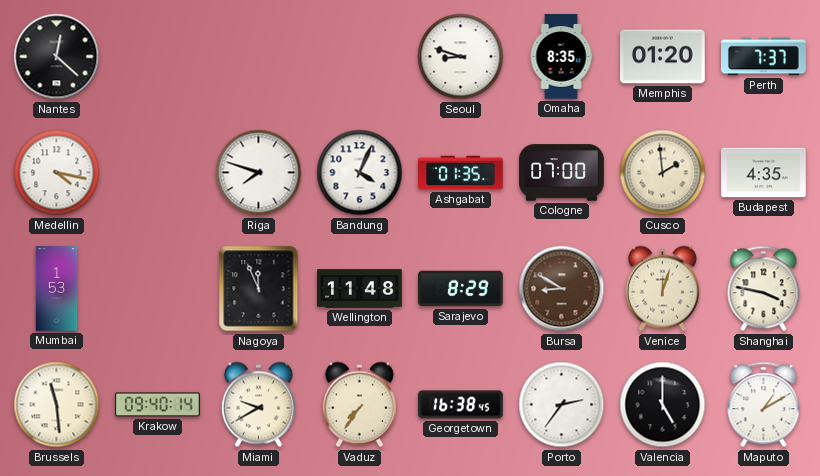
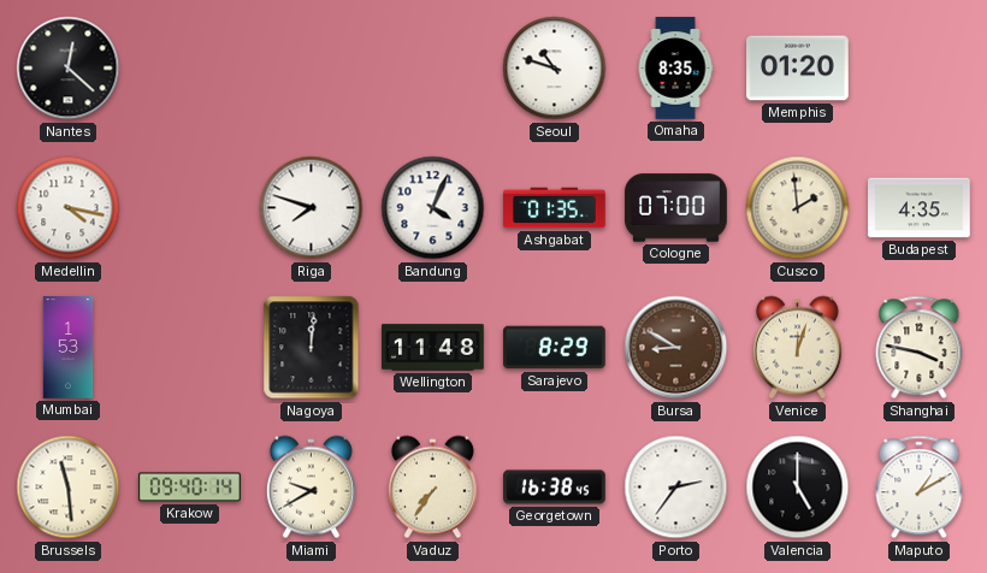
Seoul: 8:48 -> 10:48
Perth: 7:37 -> none
Nagoya: 11:56 -> 12:01
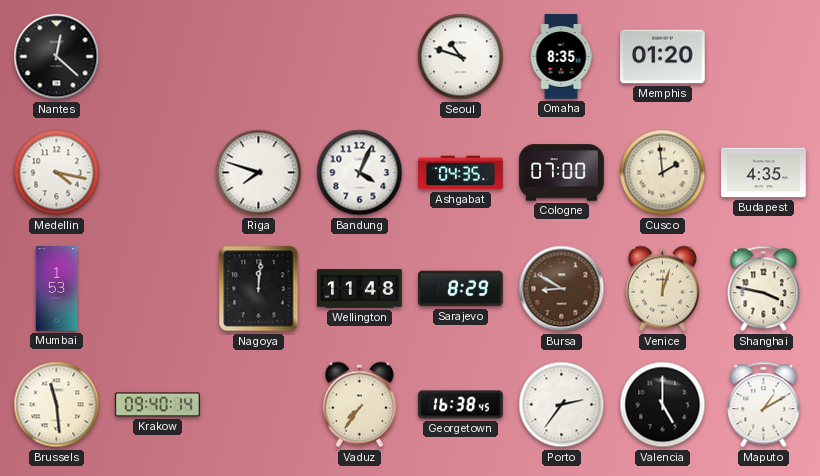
Ashgabat: 01:35 -> 04:35
Miami: 9:40 -> none
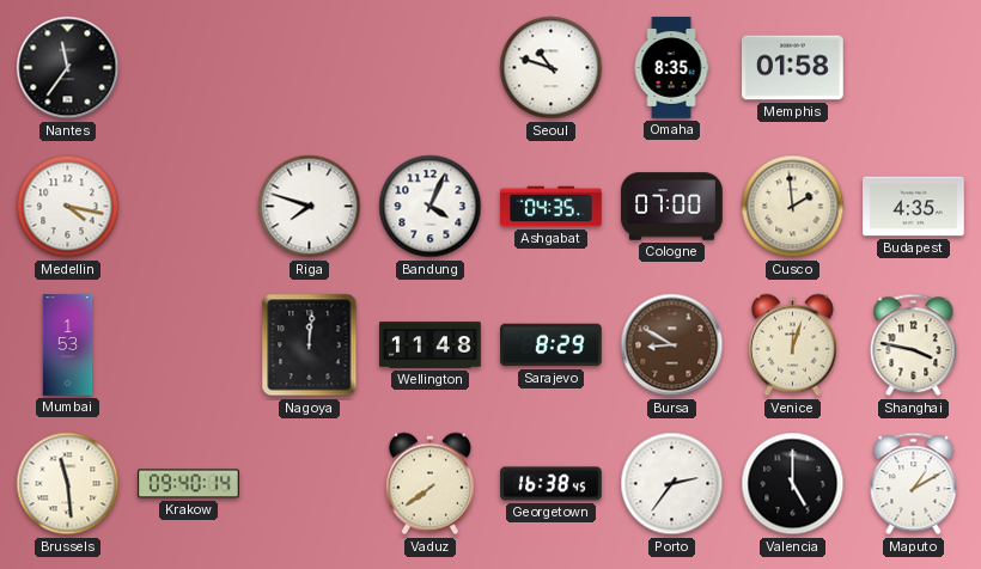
Nantes: 12:22 -> 11:36
Memphis: 01:20 -> 01:58
Vaduz: 7:36 -> 7:39
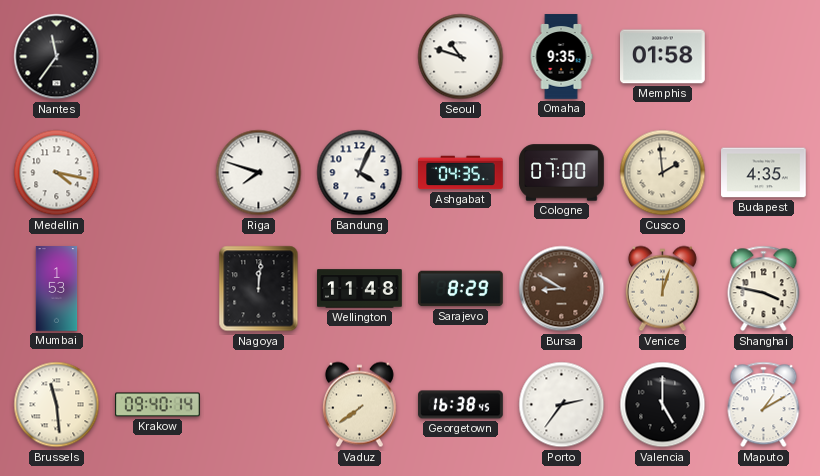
Omaha: 8:35 -> 9:35
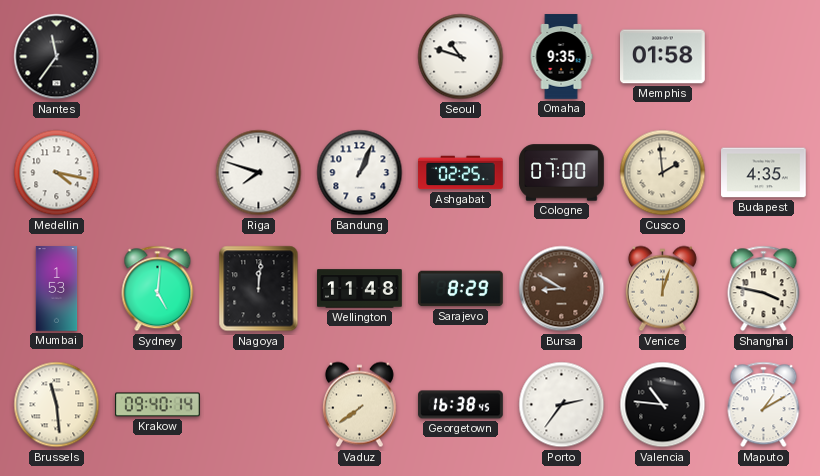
Bandung: 4:04 -> 1:04
Ashgabat: 04:35 -> 02:25
Sydney: none -> 5:01
Valencia: 5:00 -> 10:46
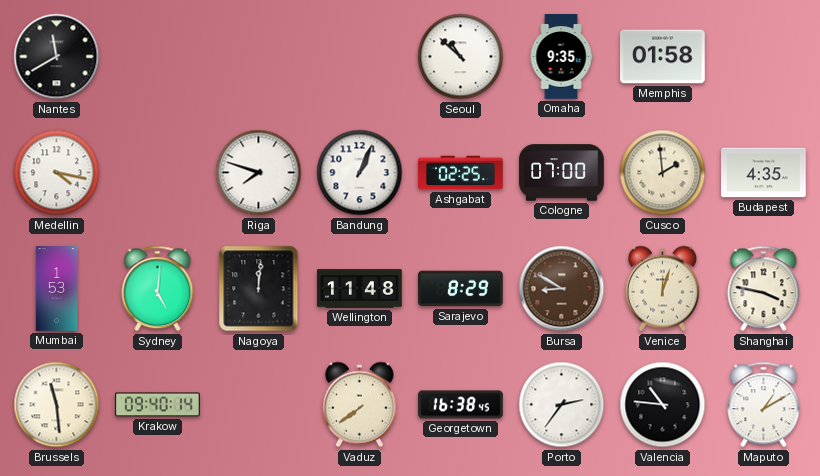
Nantes: 11:36 -> 11:40
Seoul: 10:48 -> 10:52
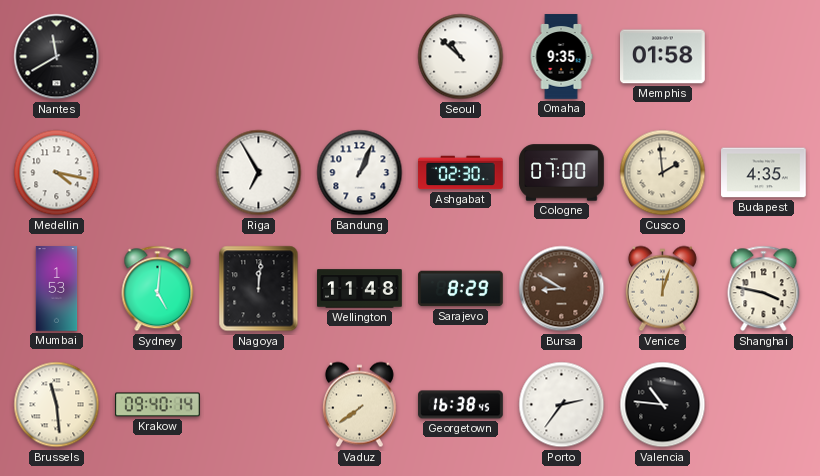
Riga: 7:48 -> 6:55
Ashgabat: 02:25 -> 02:30
Maputo: 1:10 -> none
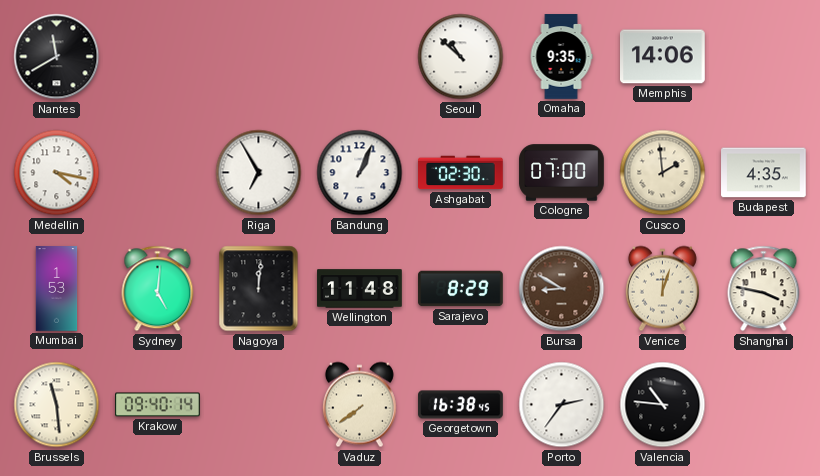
Memphis: 01:58 -> 14:06
